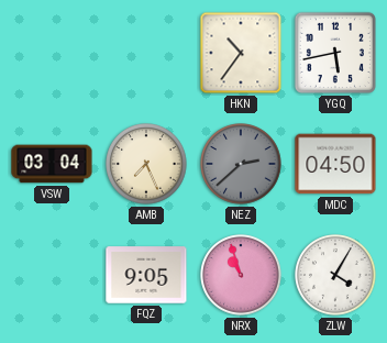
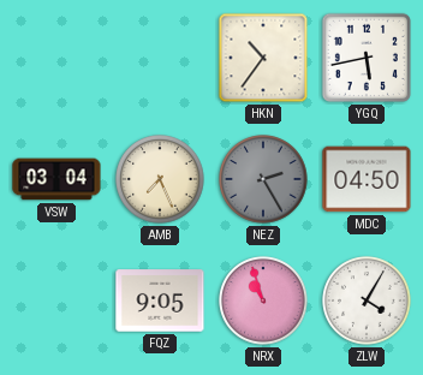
NEZ: 2:38 -> 2:25
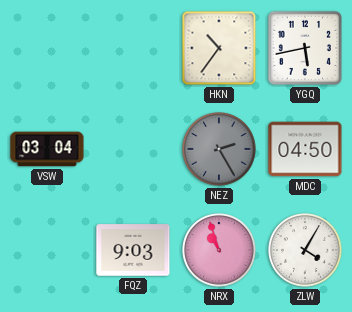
AMB: 7:26 -> none
FQZ: 9:05 -> 9:03
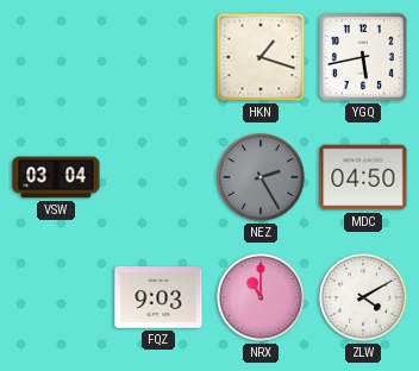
HKN: 10:36 -> 1:18
NRX: 10:57 -> 11:00
ZLW: 4:05 -> 4:10
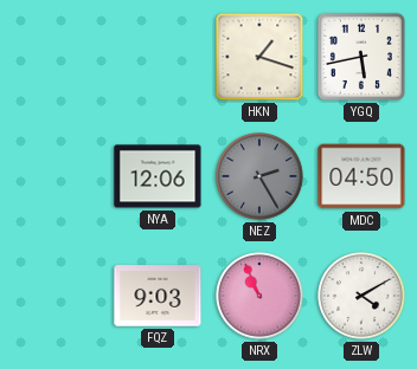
VSW: 03:04 -> none
NYA: none -> 12:06
NRX: 11:00 -> 10:56
